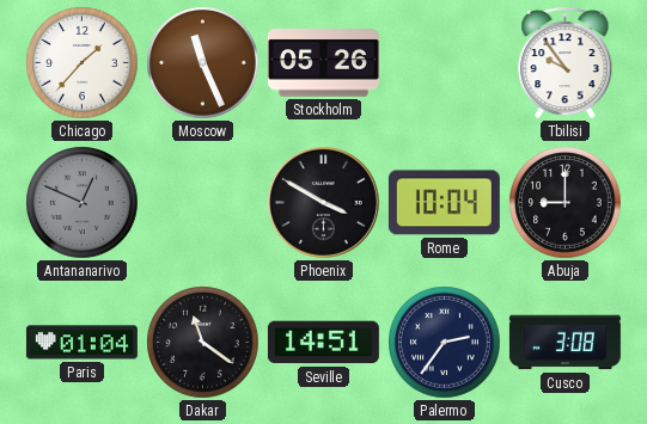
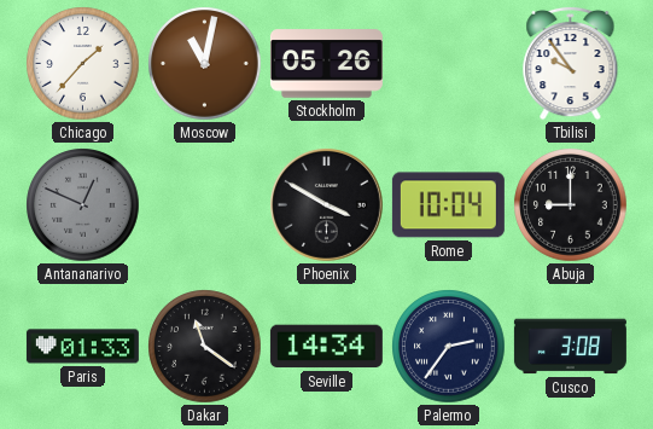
Moscow: 11:26 -> 11:02
Paris: 01:04 -> 01:33
Seville: 14:51 -> 14:34
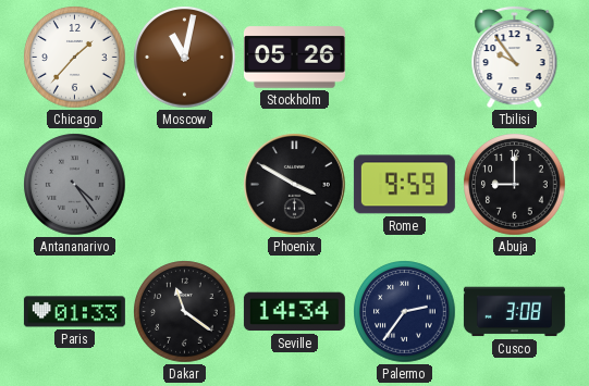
Antananarivo: 12:49 -> 4:24
Rome: 10:04 -> 9:59
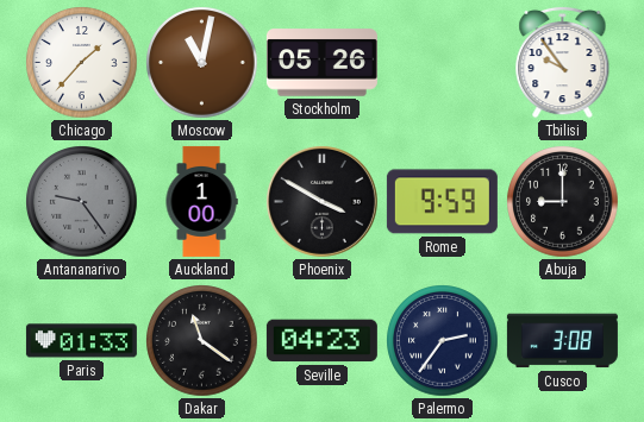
Antananarivo: 4:24 -> 9:24
Auckland: none -> 1:00
Seville: 14:34 -> 04:23
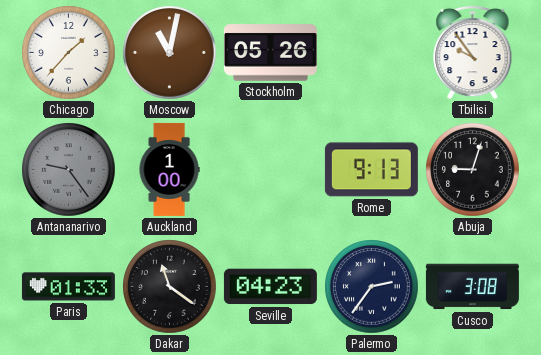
Phoenix: 3:50 -> none
Rome: 9:59 -> 9:13
Abuja: 9:00 -> 9:03
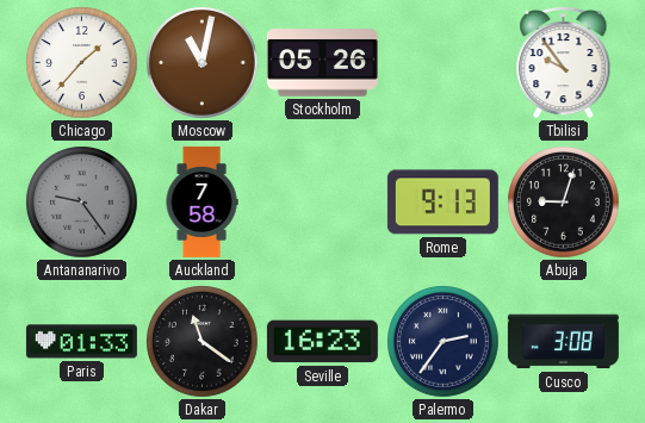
Auckland: 1:00 -> 7:58
Seville: 04:23 -> 16:23
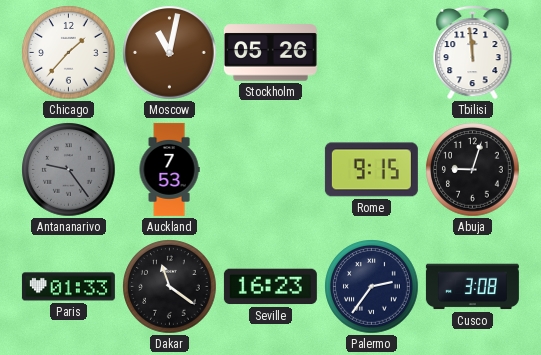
Tbilisi: 9:54 -> 11:59
Auckland: 7:58 -> 7:53
Rome: 9:13 -> 9:15
